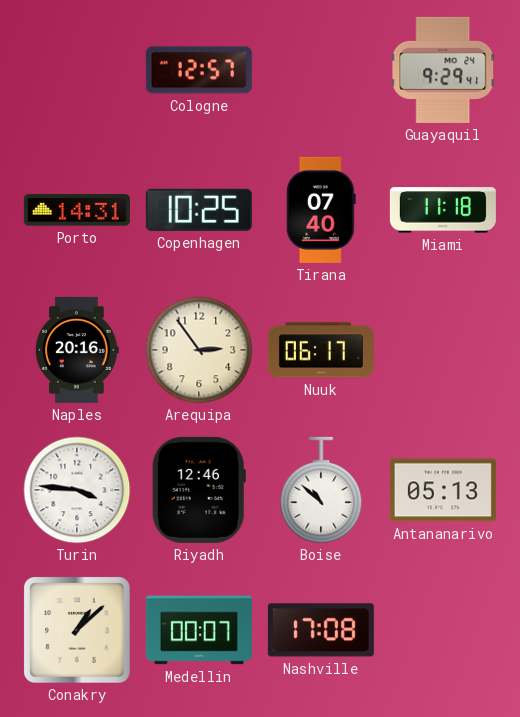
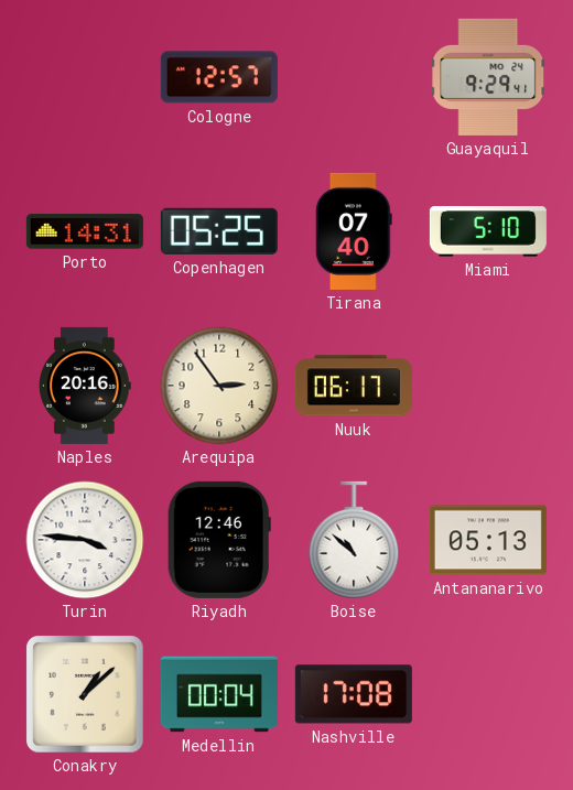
Copenhagen: 10:25 -> 05:25
Miami: 11:18 -> 5:10
Medellin: 00:07 -> 00:04
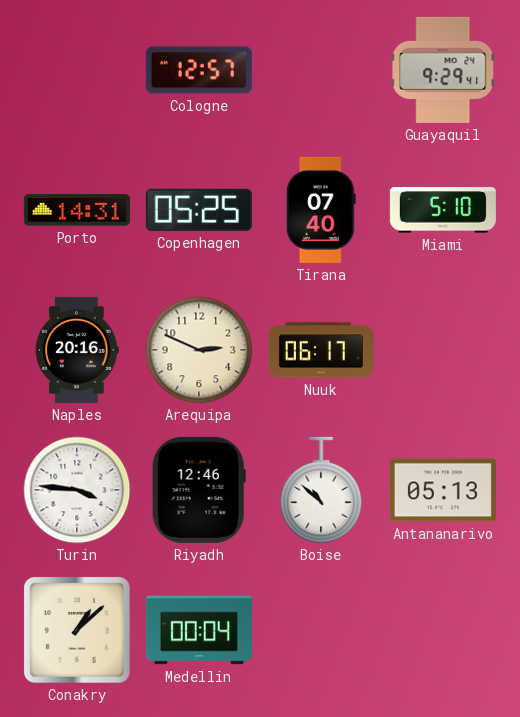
Arequipa: 2:54 -> 2:49
Nashville: 17:08 -> none
